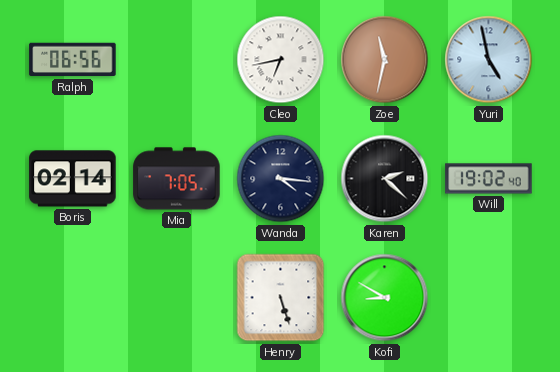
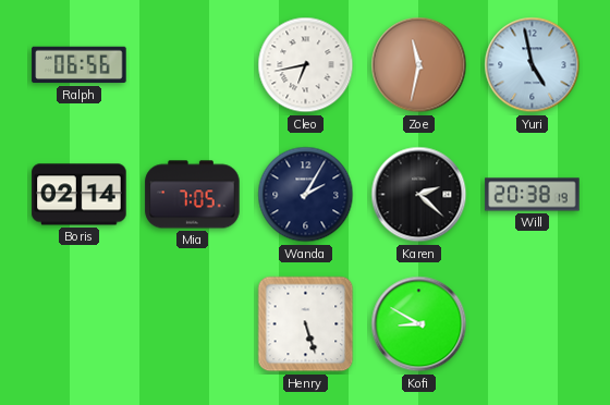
Wanda: 4:16 -> 2:05
Will: 19:02 -> 20:38
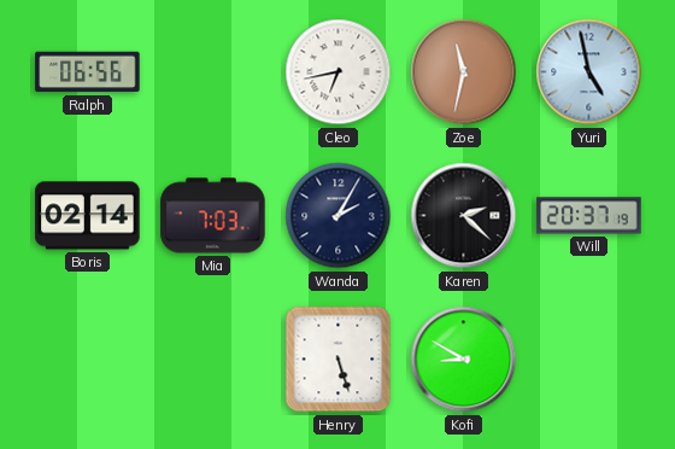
Mia: 7:05 -> 7:03
Will: 20:38 -> 20:37
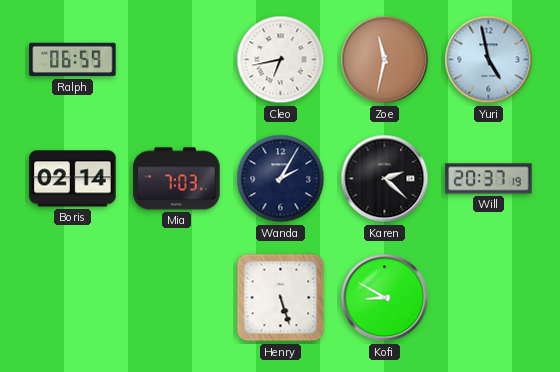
Ralph: 06:56 -> 06:59
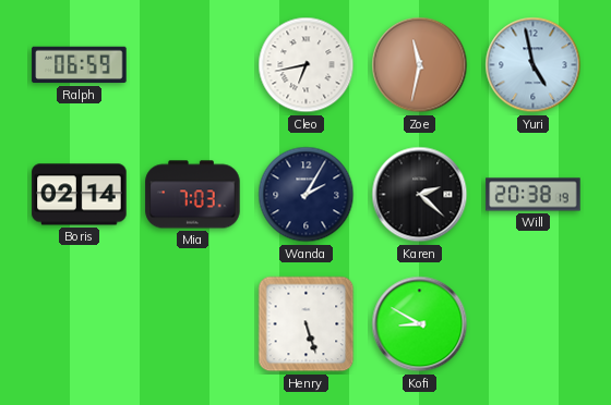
Will: 20:37 -> 20:38
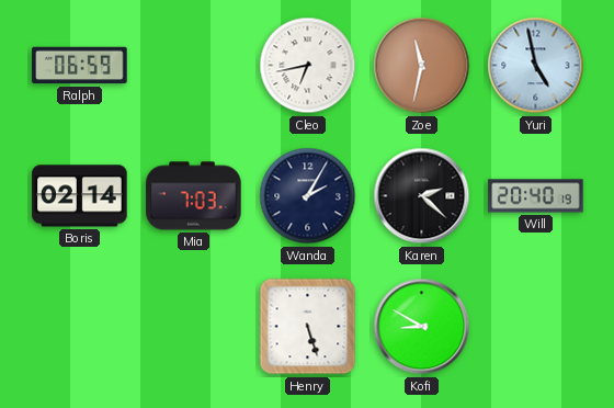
Will: 20:38 -> 20:40
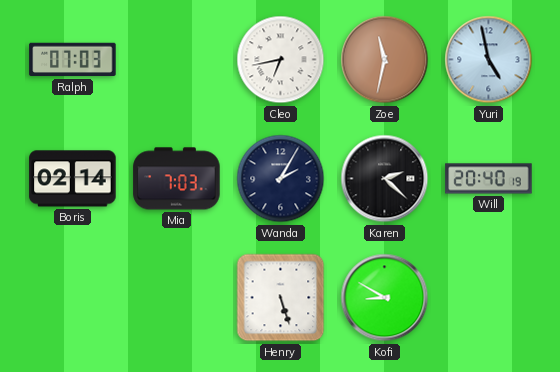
Ralph: 06:59 -> 07:03
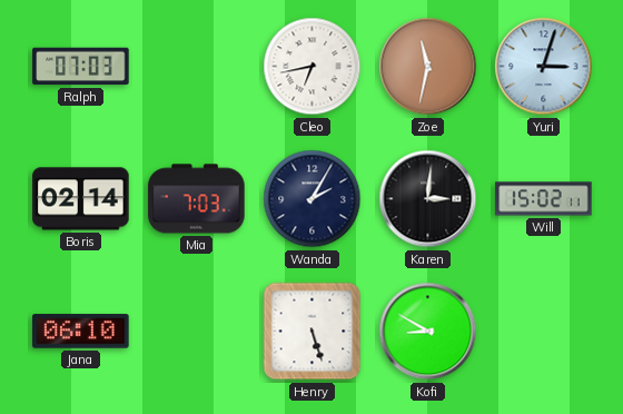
Yuri: 4:58 -> 3:03
Karen: 2:22 -> 3:01
Will: 20:40 -> 15:02
Jana: none -> 06:10
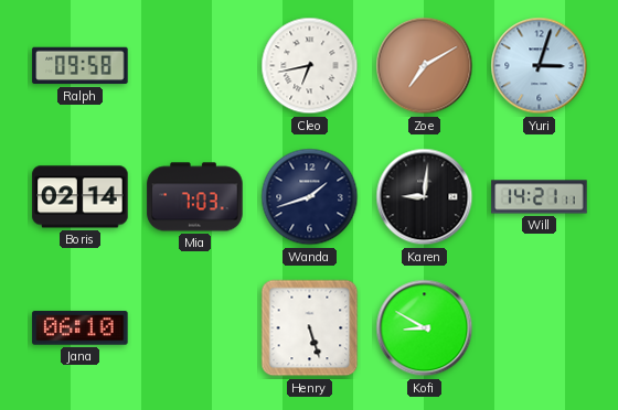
Ralph: 07:03 -> 09:58
Zoe: 11:32 -> 7:10
Wanda: 2:05 -> 1:42
Karen: 3:01 -> 9:01
Will: 15:02 -> 14:21
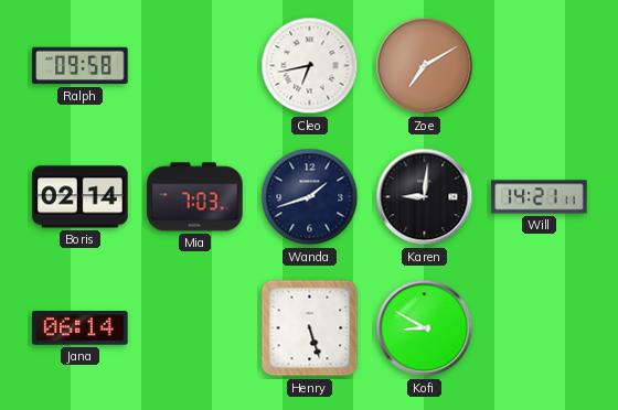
Yuri: 3:03 -> none
Jana: 06:10 -> 06:14
